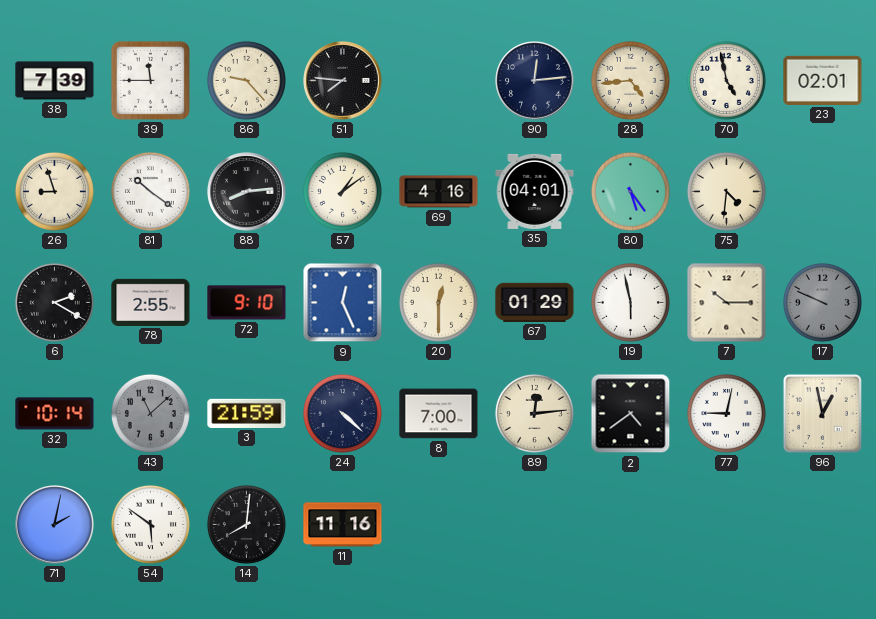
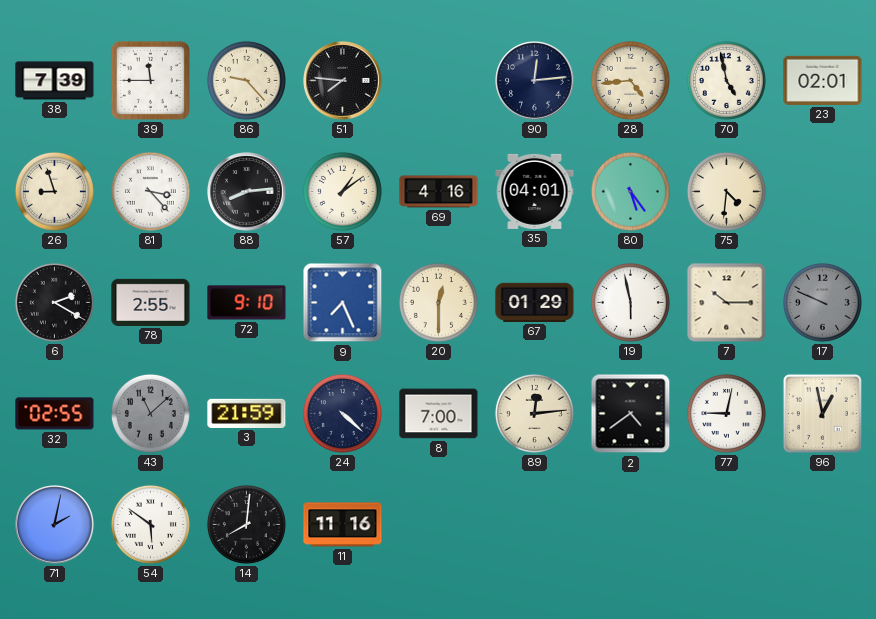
81: 10:21 -> 3:23
9: 12:26 -> 7:26
32: 10:14 -> 02:55
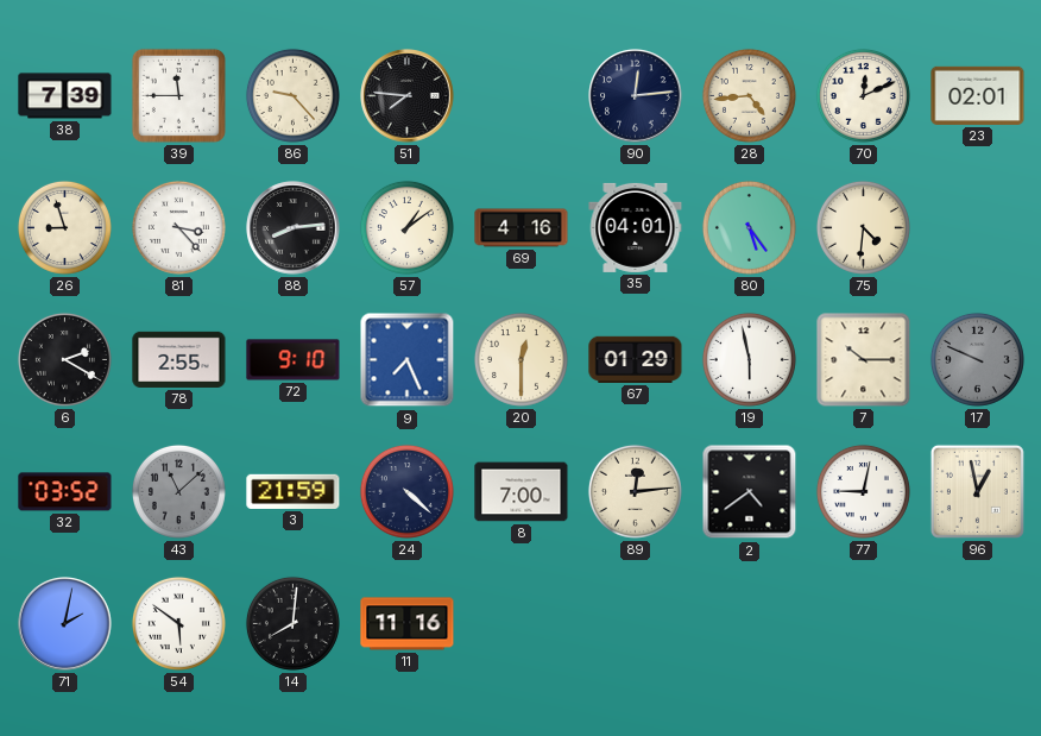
70: 4:58 -> 12:11
32: 02:55 -> 03:52
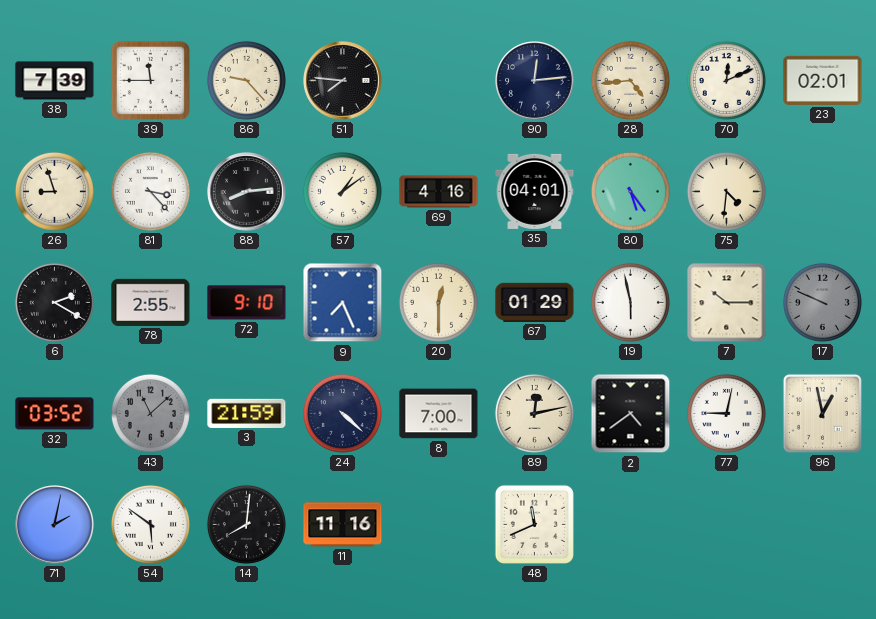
89: 12:14 -> 12:13
48: none -> 11:41
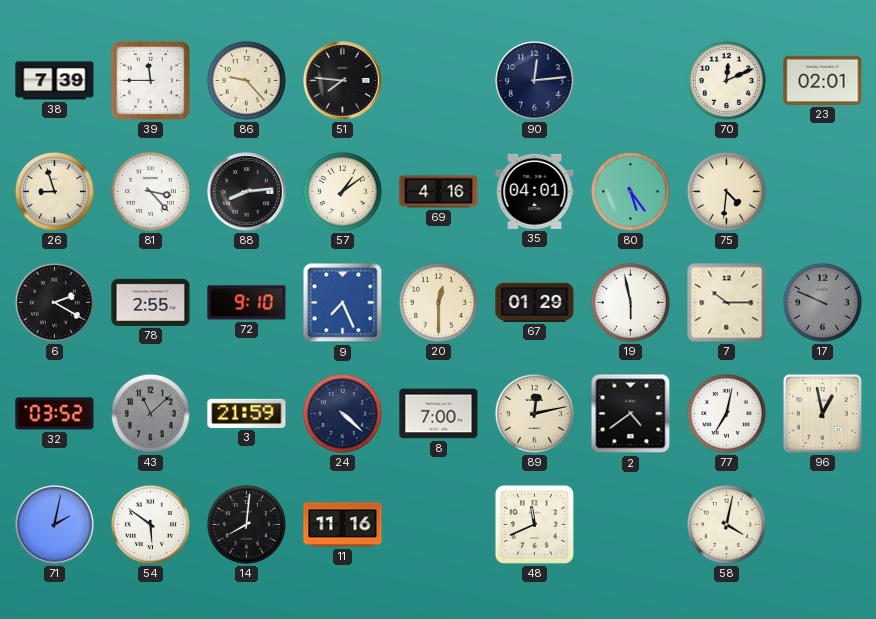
28: 4:44 -> none
77: 9:02 -> 7:02
58: none -> 4:02
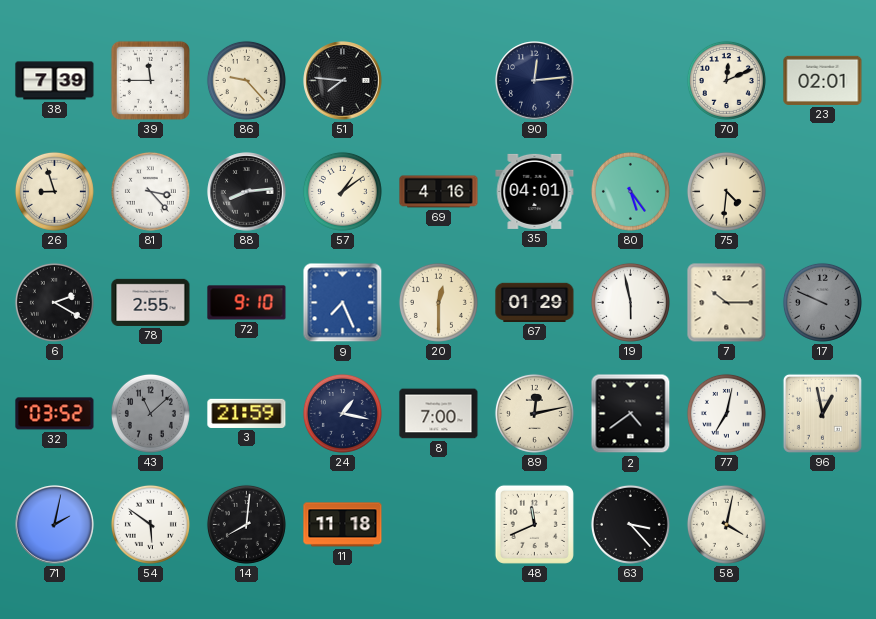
24: 4:22 -> 1:17
11: 11:16 -> 11:18
63: none -> 3:23
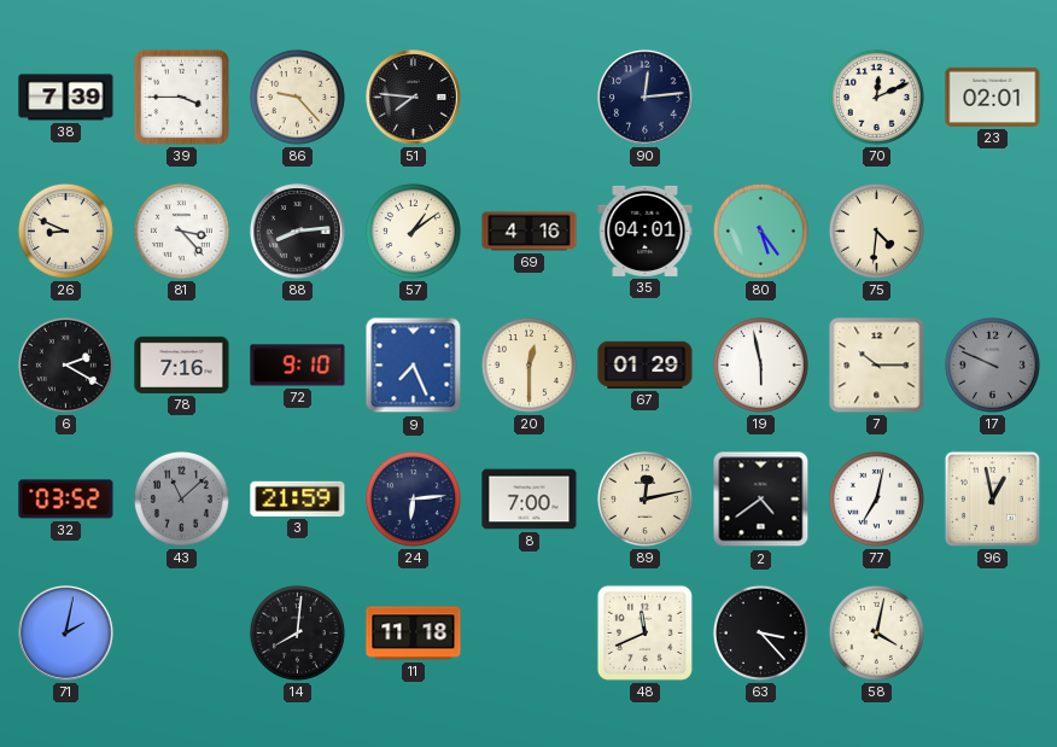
39: 11:45 -> 3:45
26: 8:57 -> 8:49
78: 2:55 -> 7:16
24: 1:17 -> 6:14
54: 5:51 -> none
